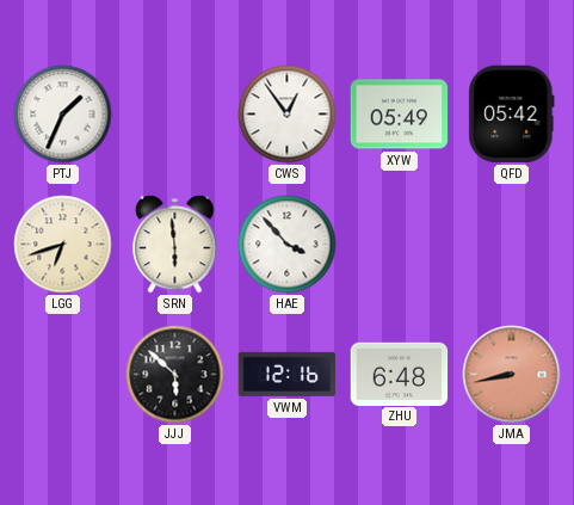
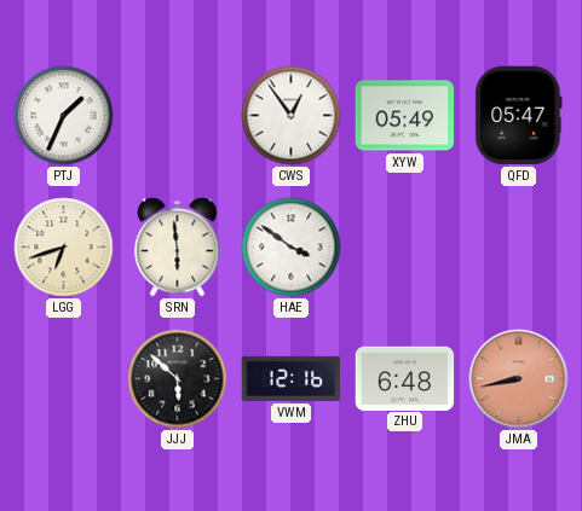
QFD: 05:42 -> 05:47
HAE: 3:53 -> 3:51
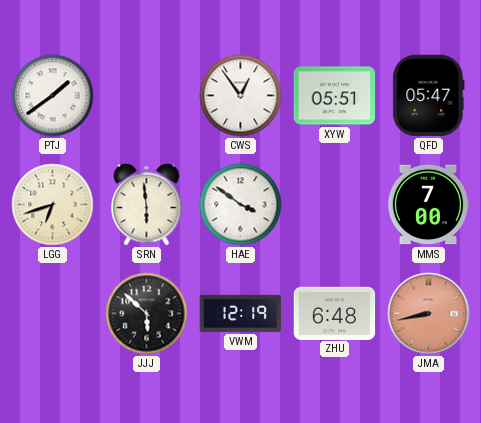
PTJ: 1:34 -> 1:39
XYW: 05:49 -> 05:51
MMS: none -> 7:00
VWM: 12:16 -> 12:19
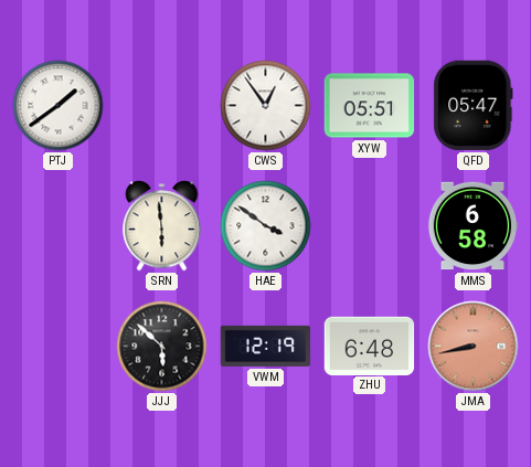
LGG: 6:42 -> none
MMS: 7:00 -> 6:58
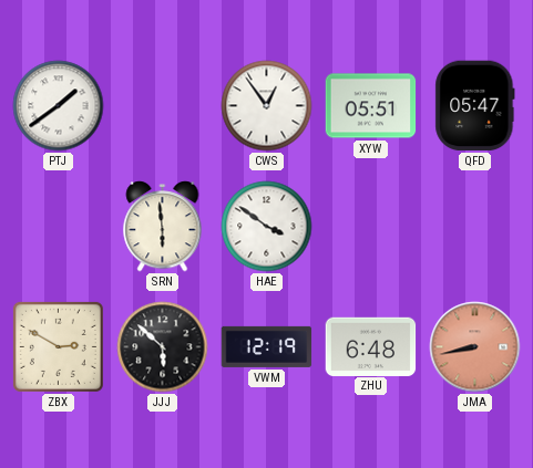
MMS: 6:58 -> none
ZBX: none -> 2:50
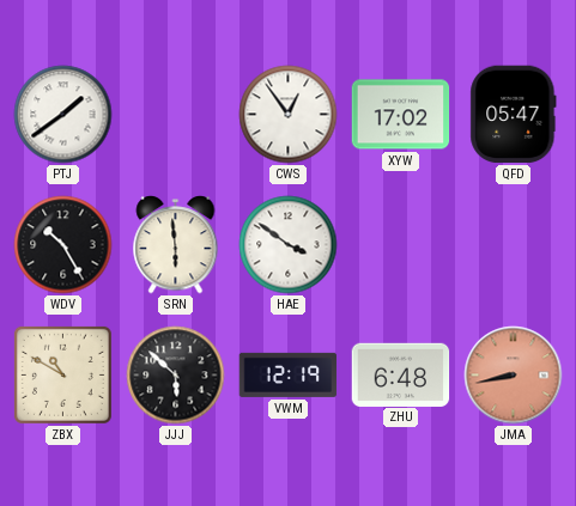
XYW: 05:51 -> 17:02
WDV: none -> 10:25
ZBX: 2:50 -> 10:50
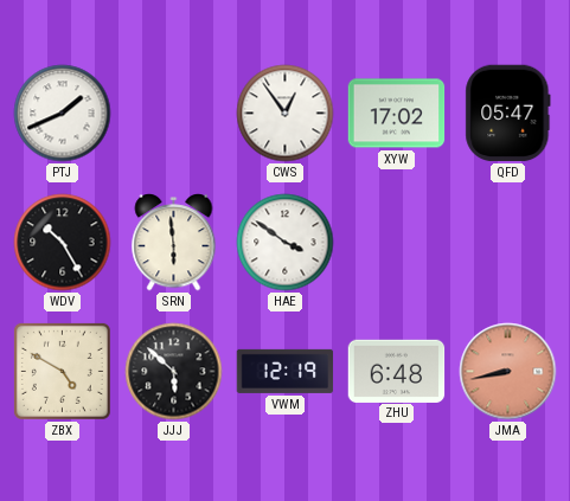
PTJ: 1:39 -> 1:41
ZBX: 10:50 -> 4:50
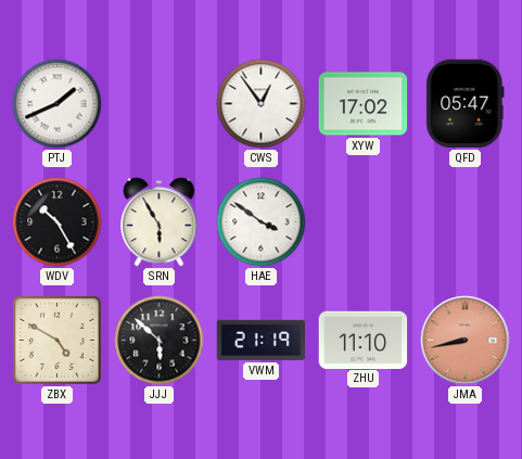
SRN: 5:59 -> 5:55
VWM: 12:19 -> 21:19
ZHU: 6:48 -> 11:10
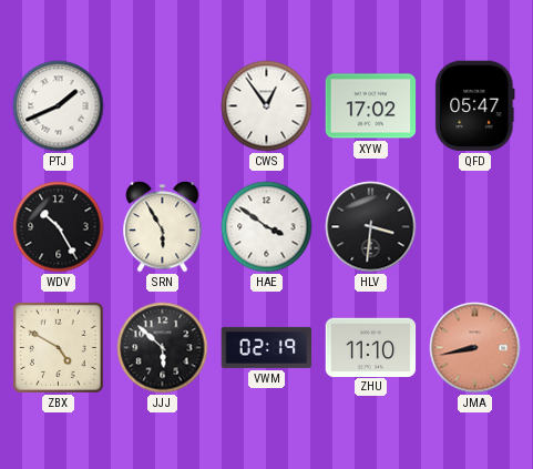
HLV: none -> 3:31
VWM: 21:19 -> 02:19
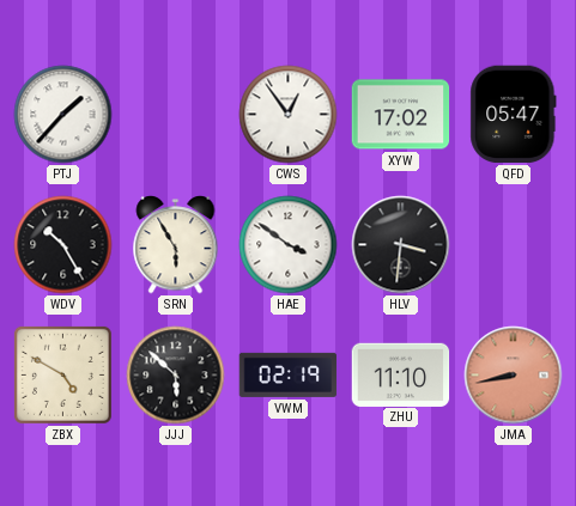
PTJ: 1:41 -> 1:37
